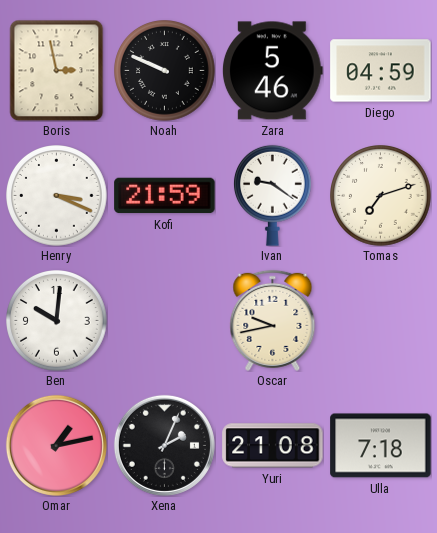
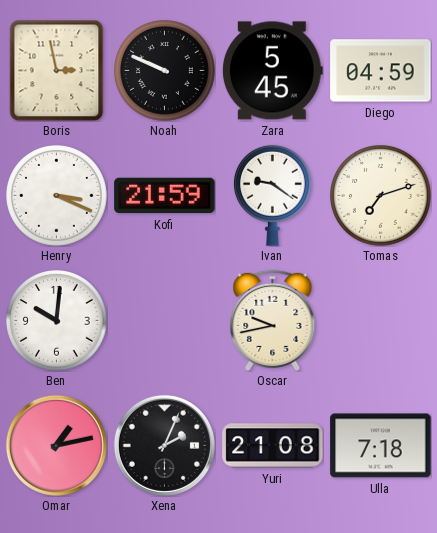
Zara: 5:46 -> 5:45
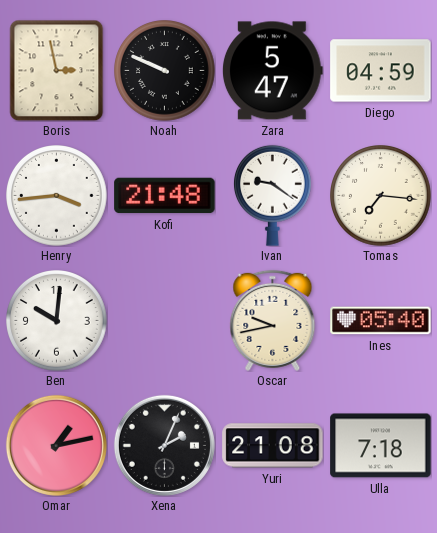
Zara: 5:45 -> 5:47
Henry: 3:19 -> 3:44
Kofi: 21:59 -> 21:48
Tomas: 7:12 -> 7:16
Ines: none -> 05:40
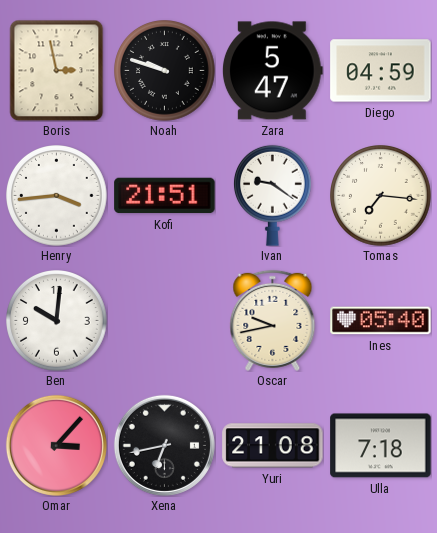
Noah: 9:49 -> 9:48
Kofi: 21:48 -> 21:51
Omar: 1:13 -> 3:07
Xena: 2:04 -> 6:43
